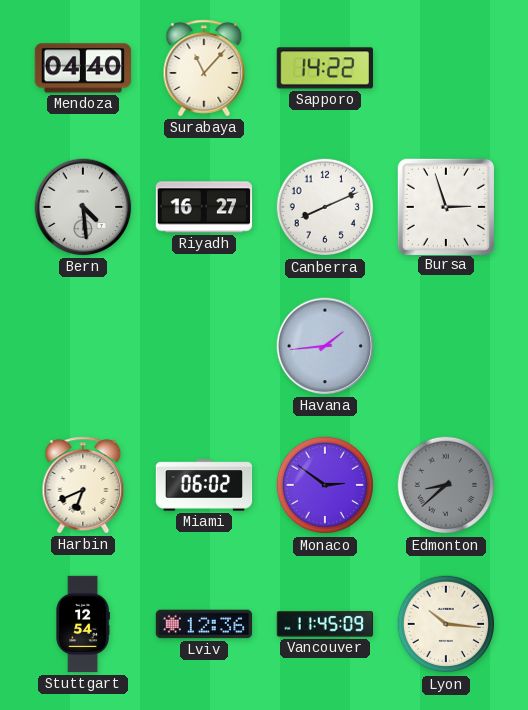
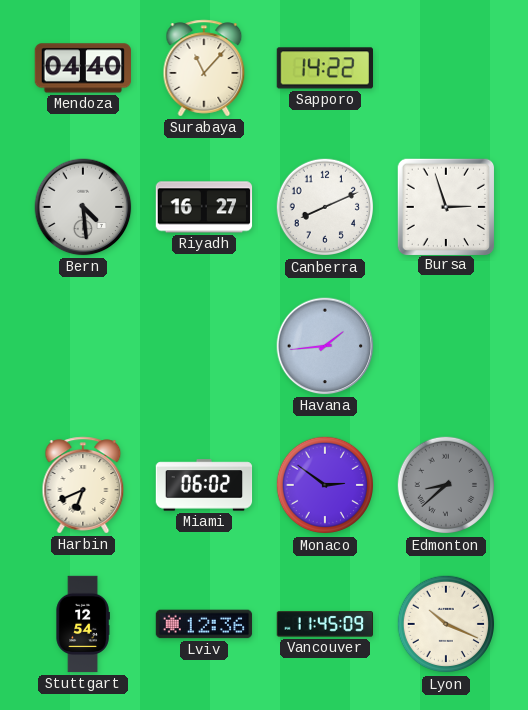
Lyon: 10:16 -> 10:19
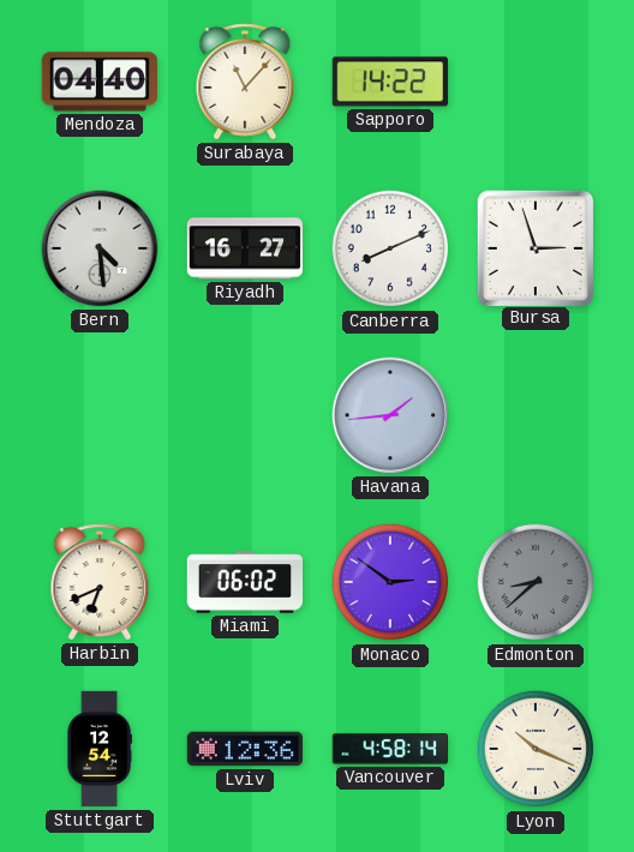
Vancouver: 11:45 -> 4:58
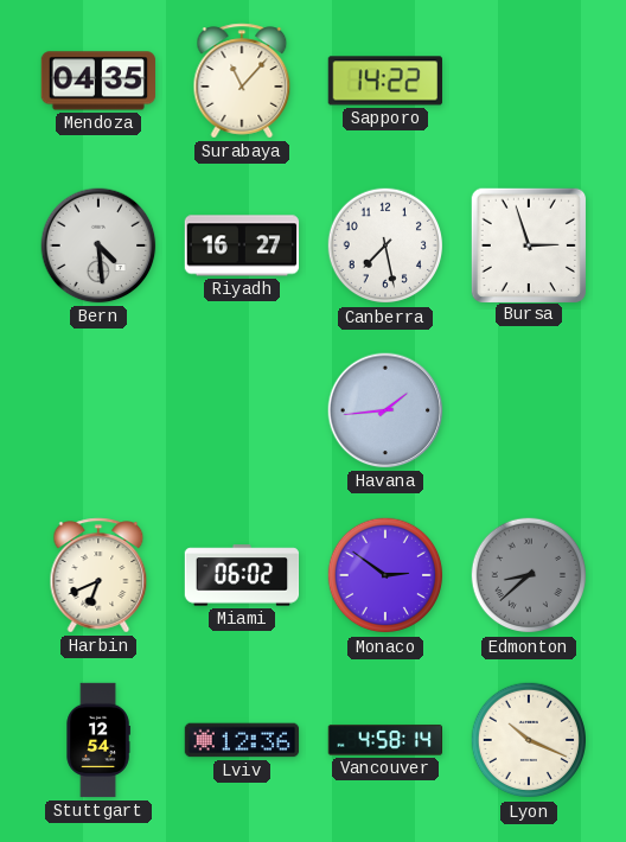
Mendoza: 04:40 -> 04:35
Canberra: 8:11 -> 7:28
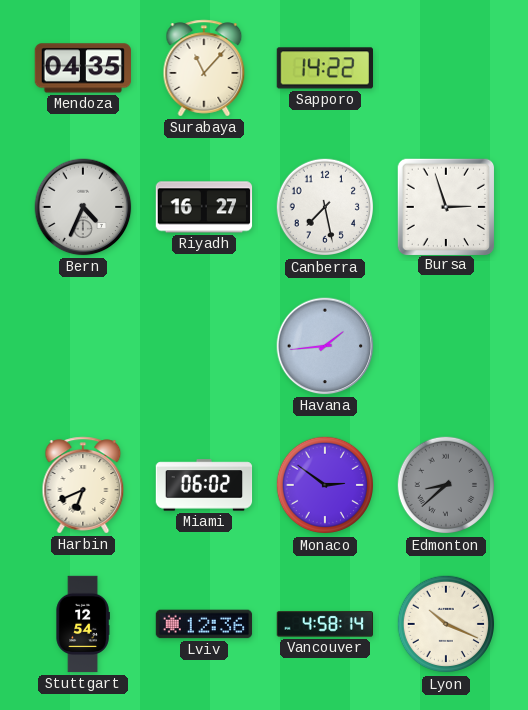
Bern: 4:29 -> 4:34
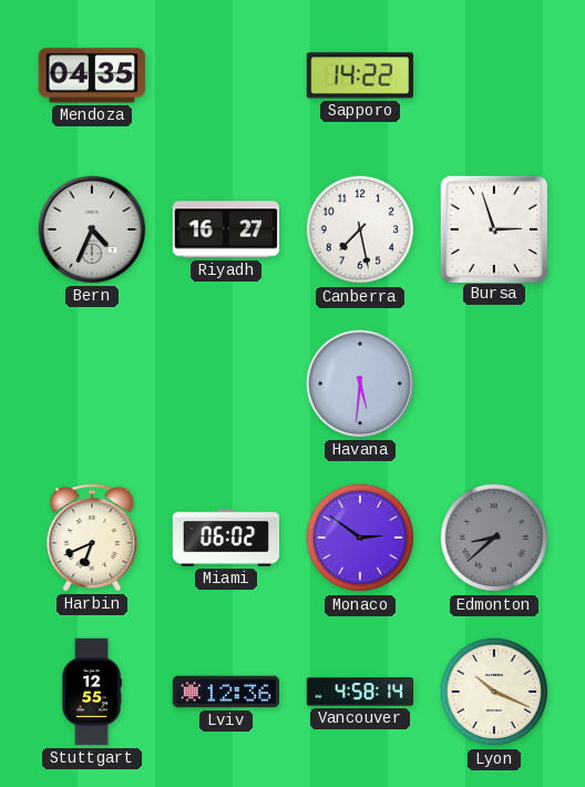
Surabaya: 11:07 -> none
Havana: 1:44 -> 5:31
Stuttgart: 12:54 -> 12:55
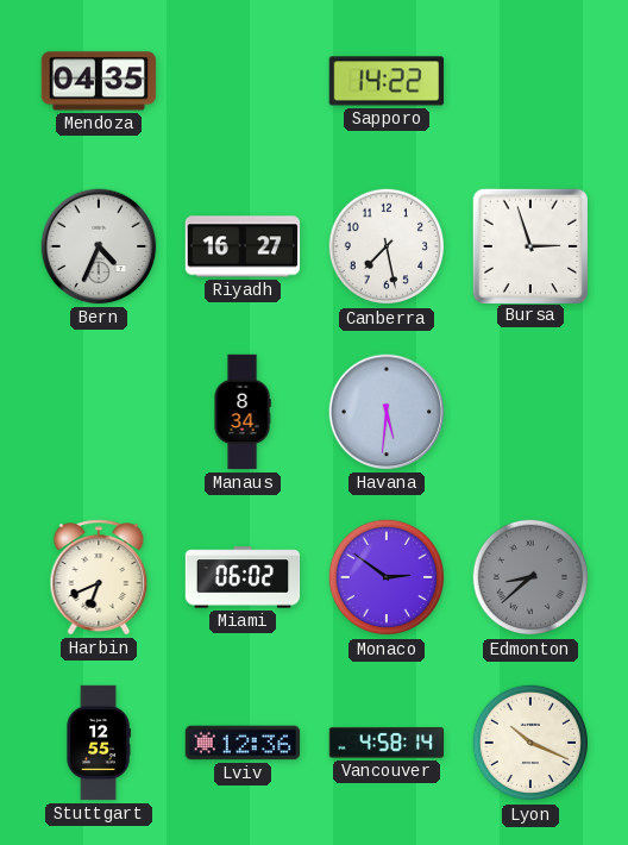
Manaus: none -> 8:34
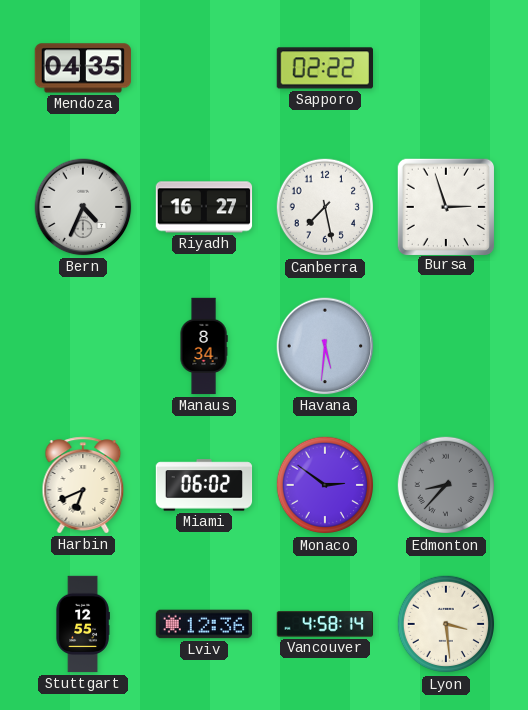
Sapporo: 14:22 -> 02:22
Edmonton: 8:38 -> 8:37
Lyon: 10:19 -> 3:29
